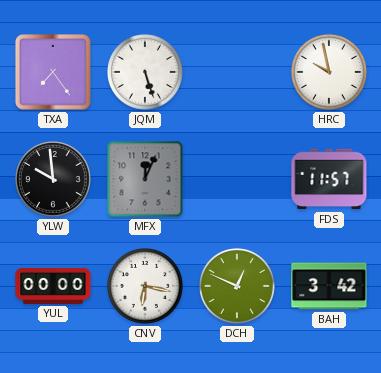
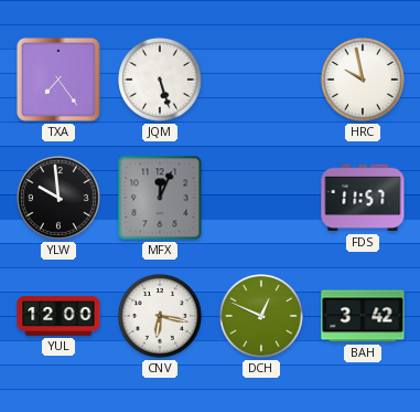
YUL: 00:00 -> 12:00
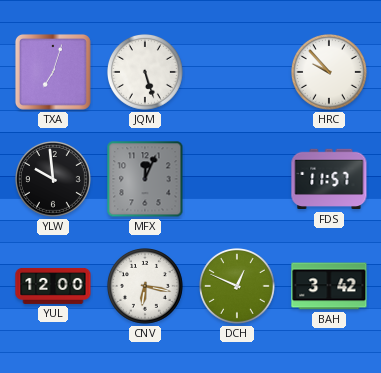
TXA: 7:24 -> 7:03
HRC: 9:58 -> 9:53
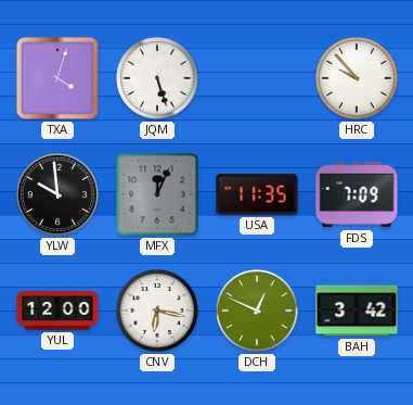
TXA: 7:03 -> 4:03
USA: none -> 11:35
FDS: 11:57 -> 7:09
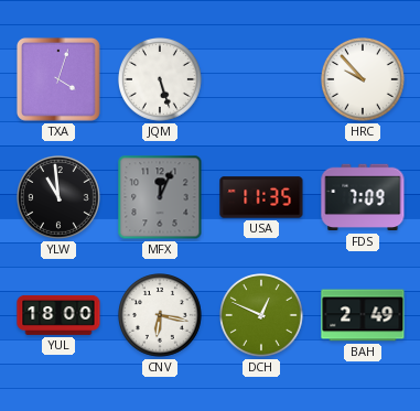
YLW: 9:59 -> 10:59
YUL: 12:00 -> 18:00
BAH: 3:42 -> 2:49
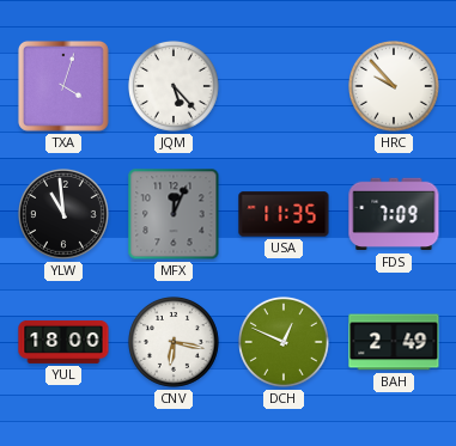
JQM: 5:27 -> 5:23
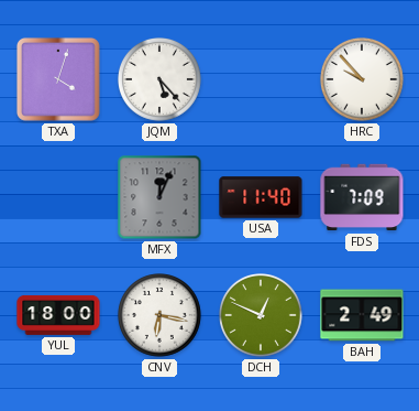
YLW: 10:59 -> none
USA: 11:35 -> 11:40
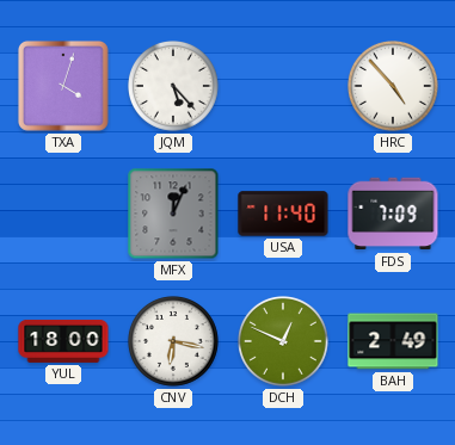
HRC: 9:53 -> 4:53
